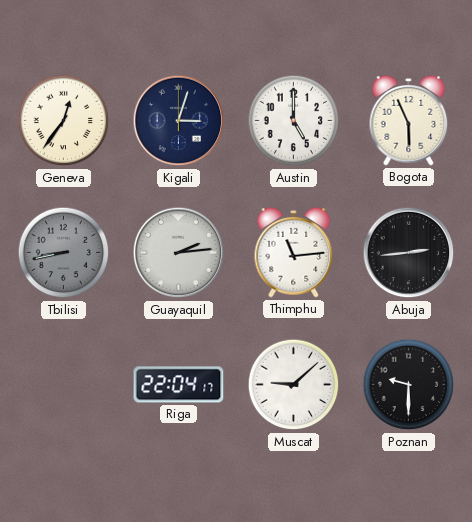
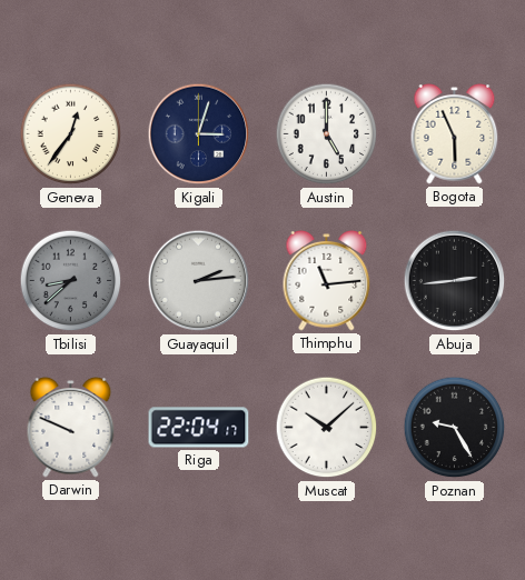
Tbilisi: 8:43 -> 8:38
Darwin: none -> 9:49
Muscat: 9:08 -> 10:08
Poznan: 9:30 -> 9:25
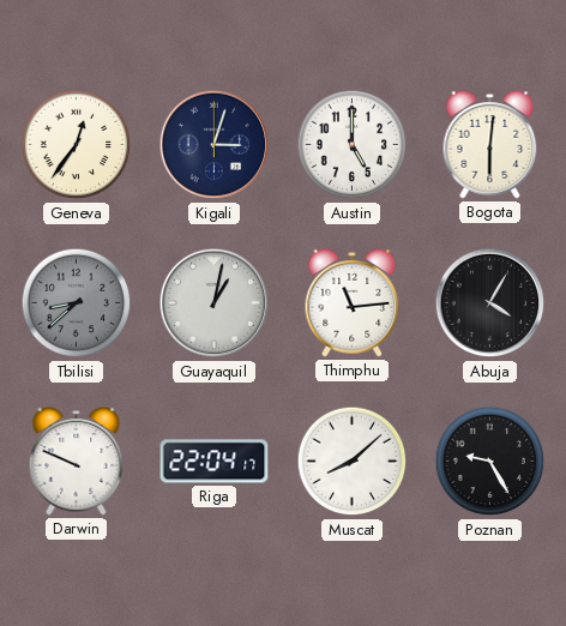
Bogota: 5:56 -> 6:01
Guayaquil: 2:14 -> 1:02
Abuja: 2:44 -> 4:05
Muscat: 10:08 -> 8:08
